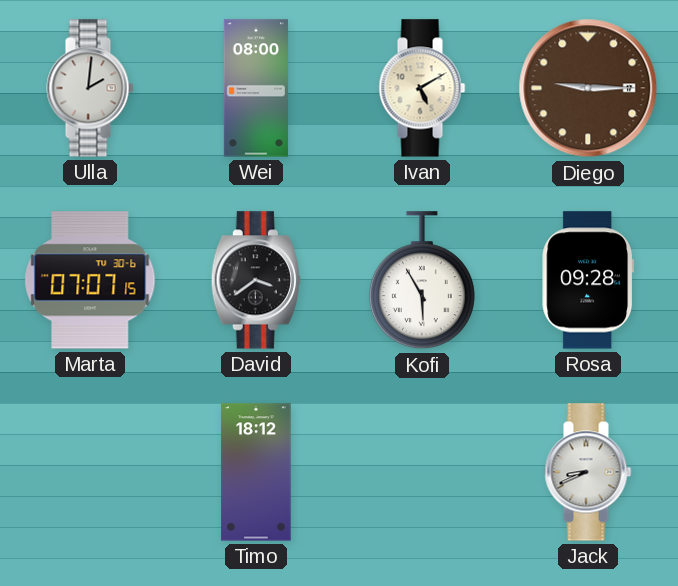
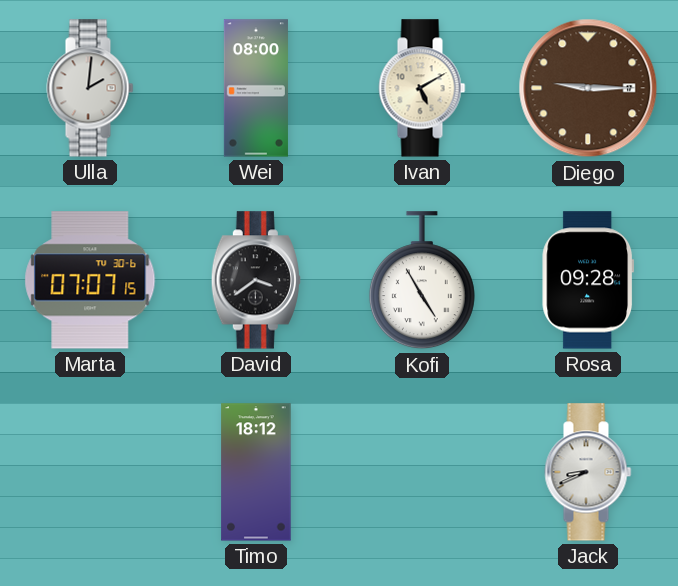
Kofi: 5:55 -> 4:55
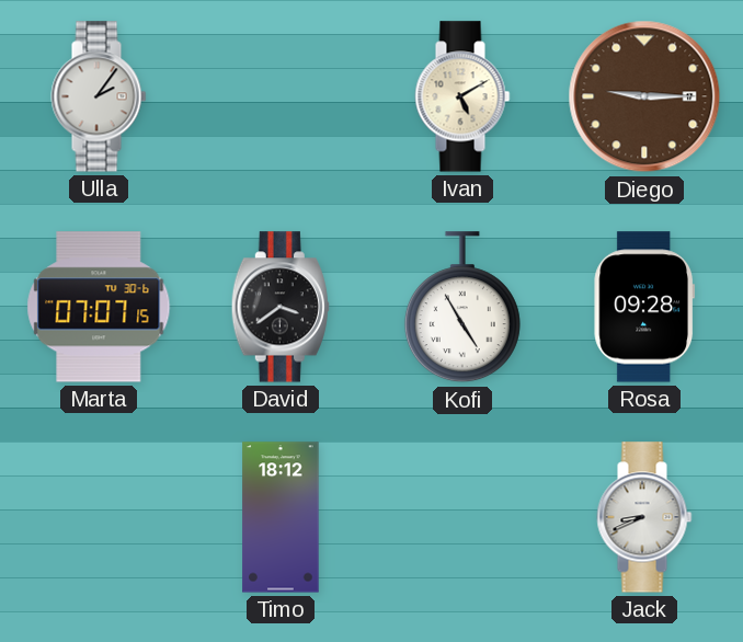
Ulla: 2:01 -> 2:06
Wei: 08:00 -> none
